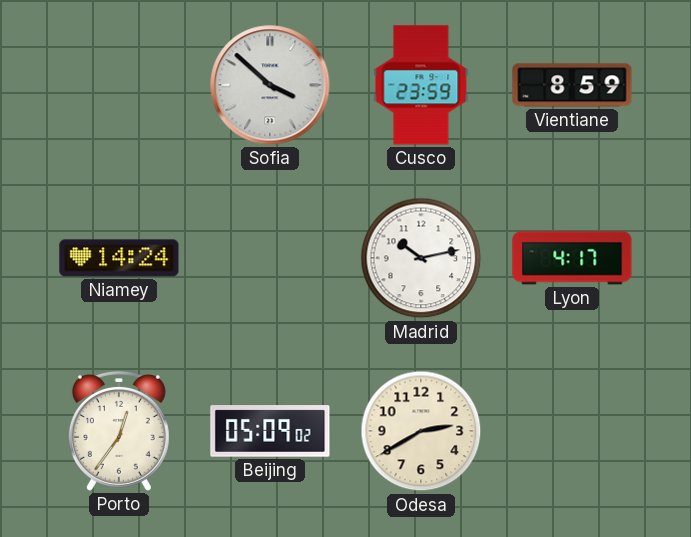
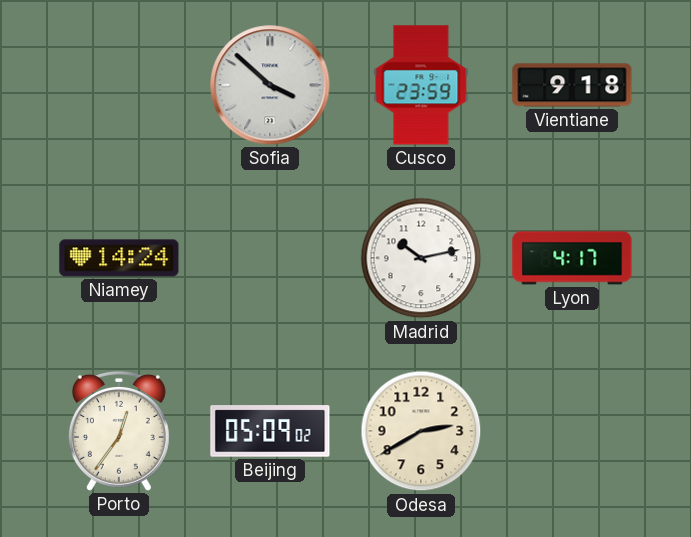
Vientiane: 8:59 -> 9:18
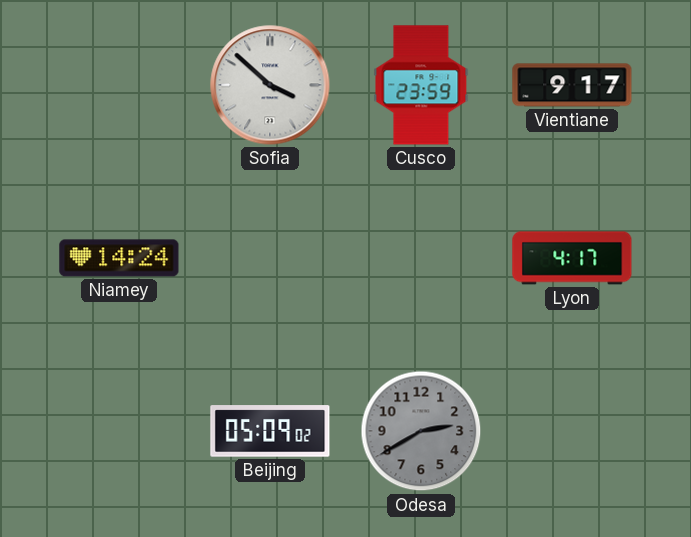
Vientiane: 9:18 -> 9:17
Madrid: 10:13 -> none
Porto: 12:36 -> none
Odesa dial: cream -> grey
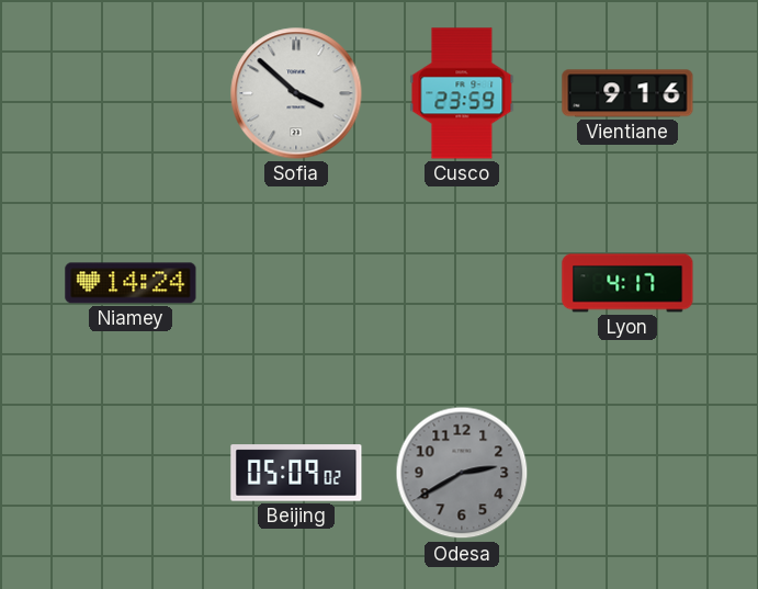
Vientiane: 9:17 -> 9:16
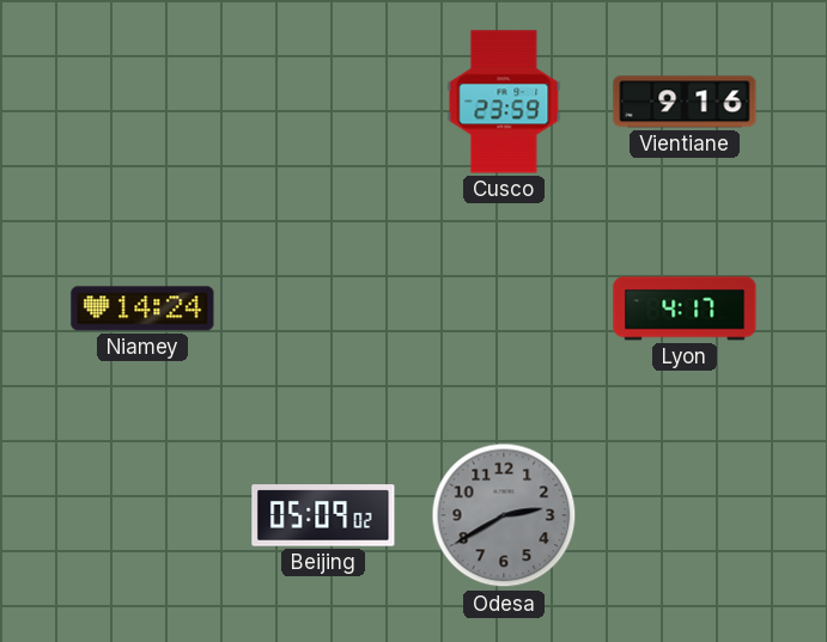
Sofia: 3:52 -> none
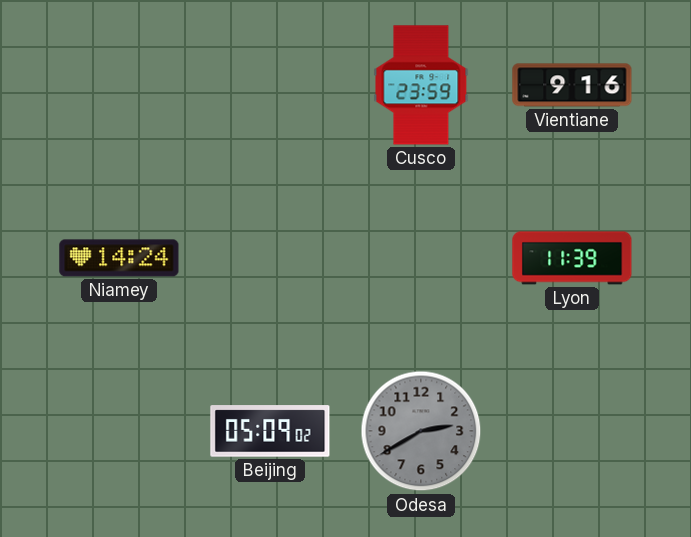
Lyon: 4:17 -> 11:39
